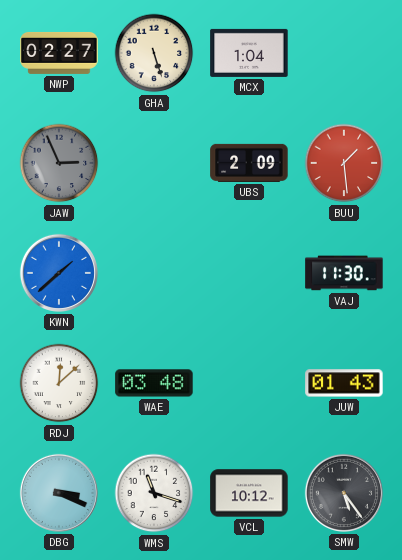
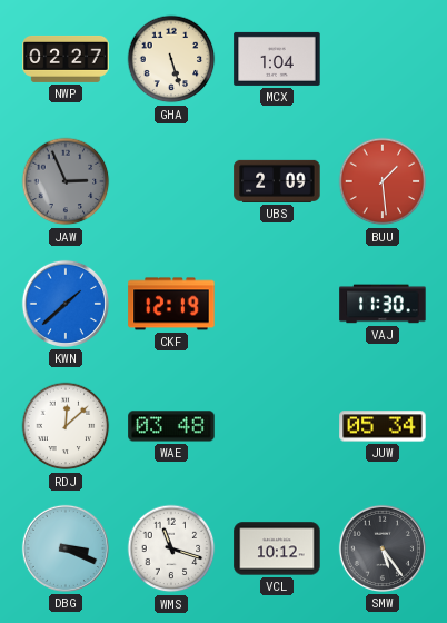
CKF: none -> 12:19
JUW: 01:43 -> 05:34
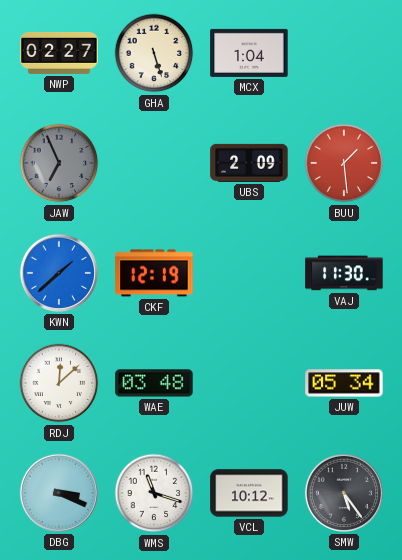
JAW: 2:56 -> 6:56
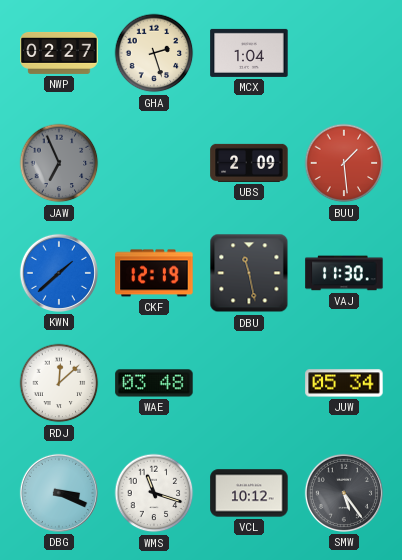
GHA: 5:27 -> 2:27
DBU: none -> 11:28
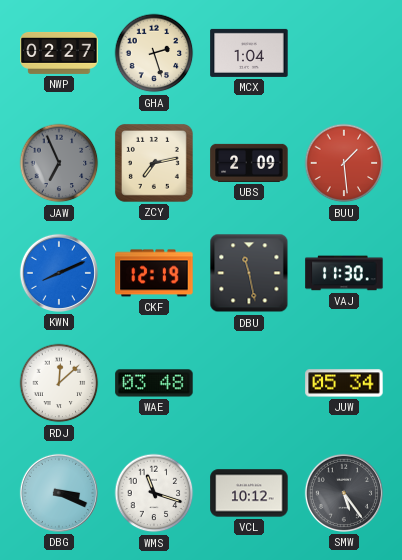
ZCY: none -> 7:13
KWN: 1:38 -> 8:11
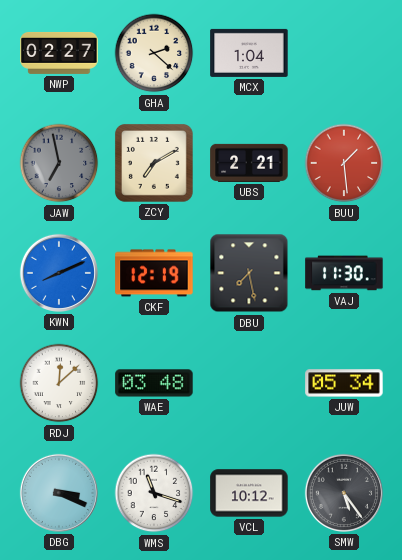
GHA: 2:27 -> 2:22
JAW: 6:56 -> 6:58
ZCY: 7:13 -> 7:10
UBS: 2:09 -> 2:21
DBU: 11:28 -> 7:28
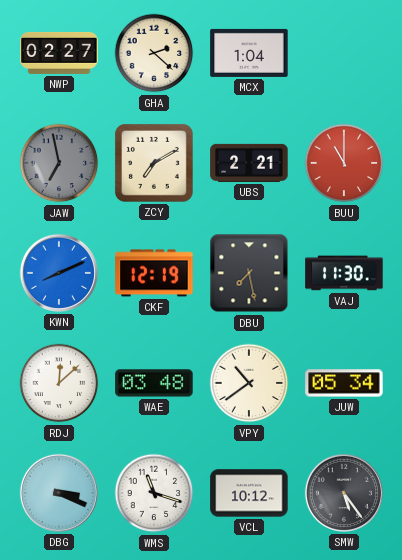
BUU: 1:29 -> 11:00
VPY: none -> 10:39
